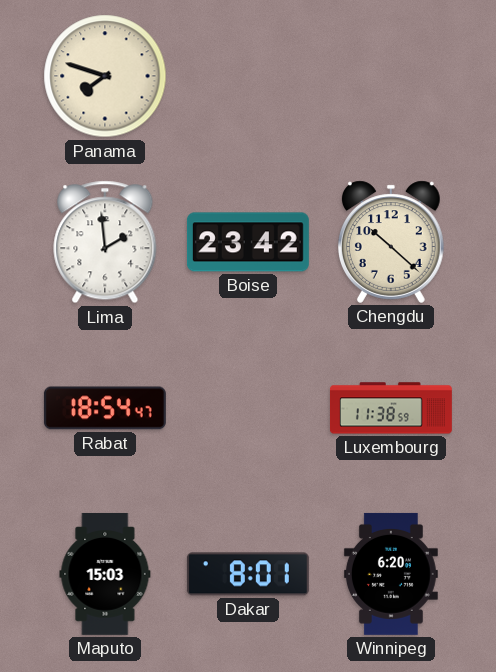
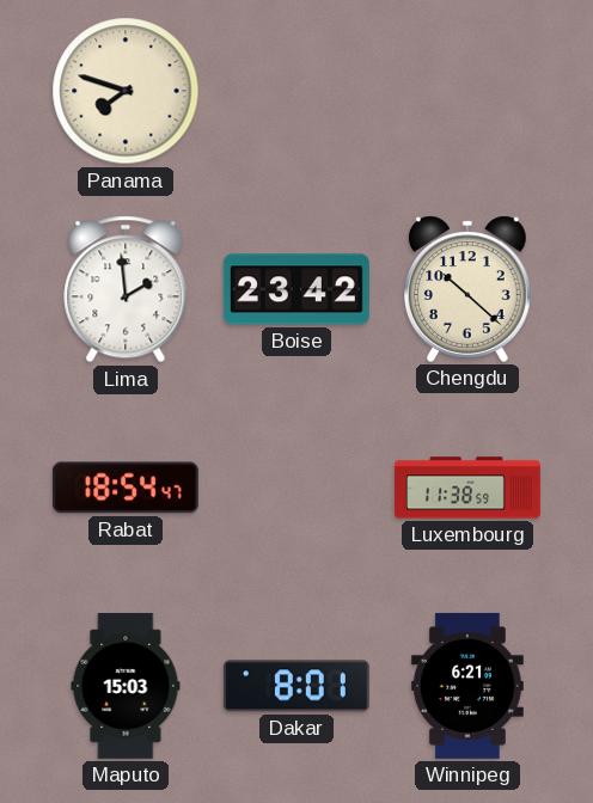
Winnipeg: 6:20 -> 6:21
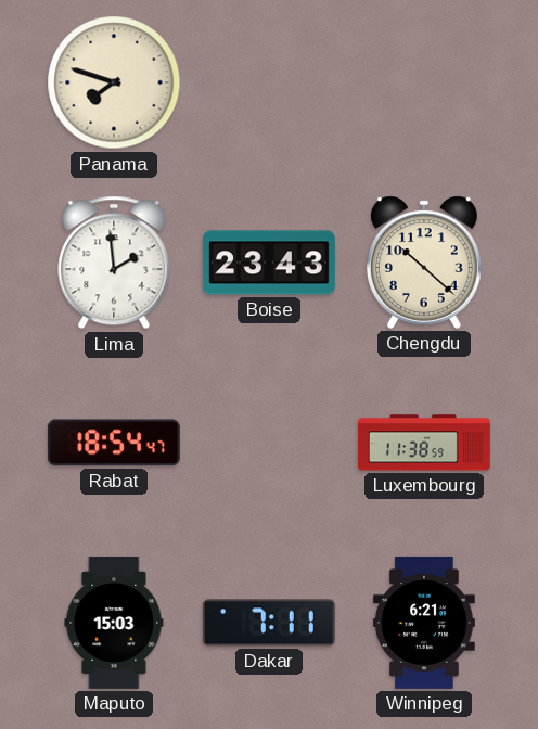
Boise: 23:42 -> 23:43
Dakar: 8:01 -> 7:11
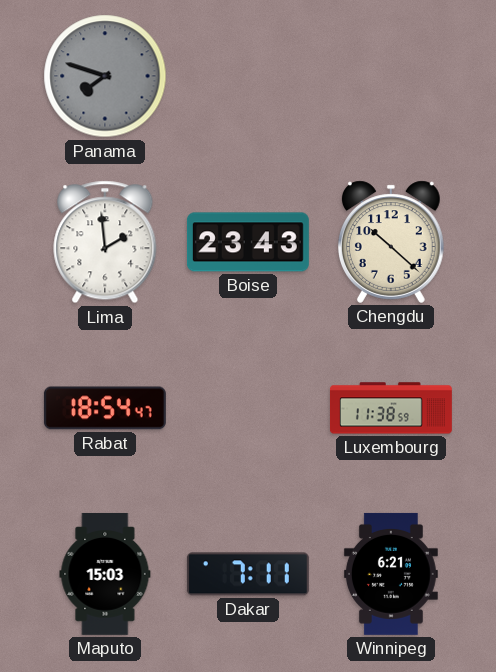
Panama dial: cream -> grey
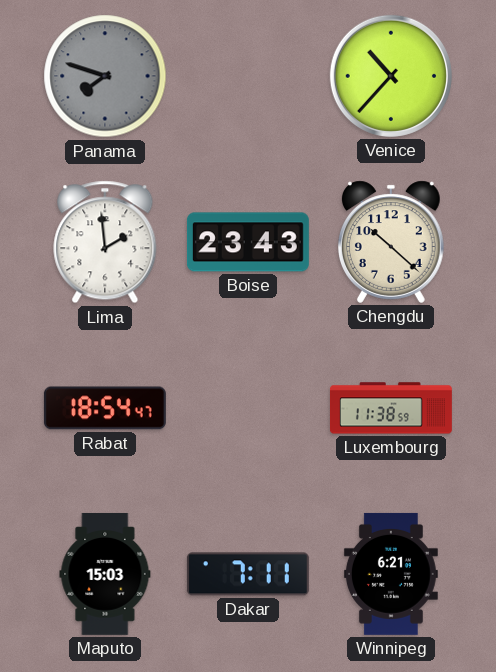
Venice: none -> 10:37
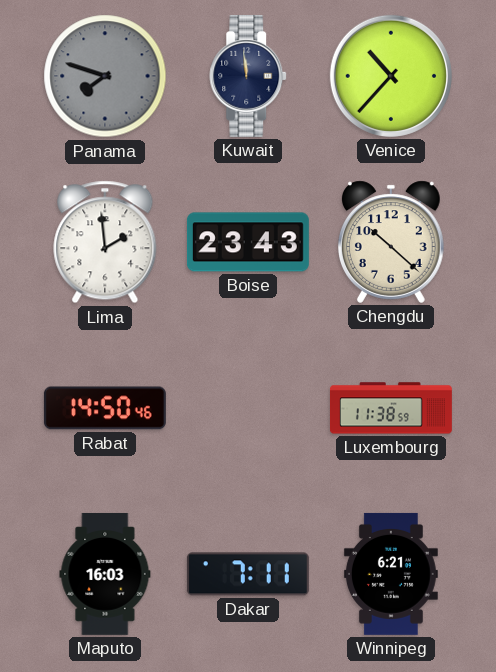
Kuwait: none -> 11:59
Rabat: 18:54 -> 14:50
Maputo: 15:03 -> 16:03
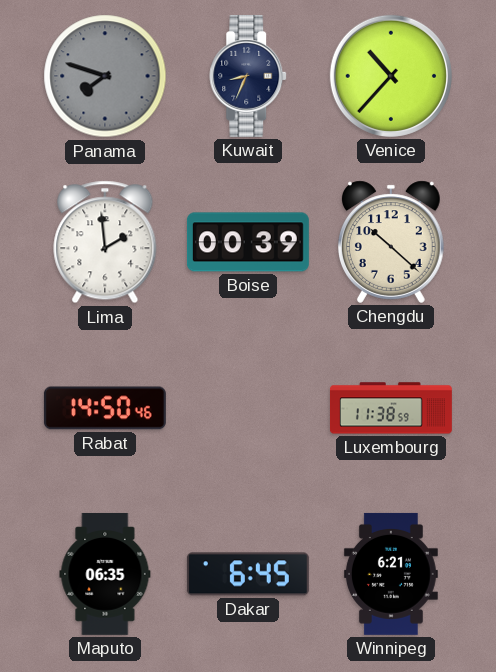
Kuwait: 11:59 -> 8:34
Boise: 23:43 -> 00:39
Maputo: 16:03 -> 06:35
Dakar: 7:11 -> 6:45
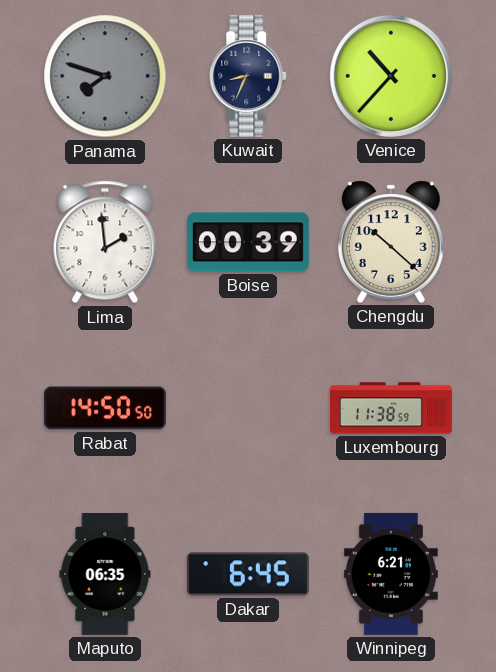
Rabat: 14:50:46 -> 14:50:50
